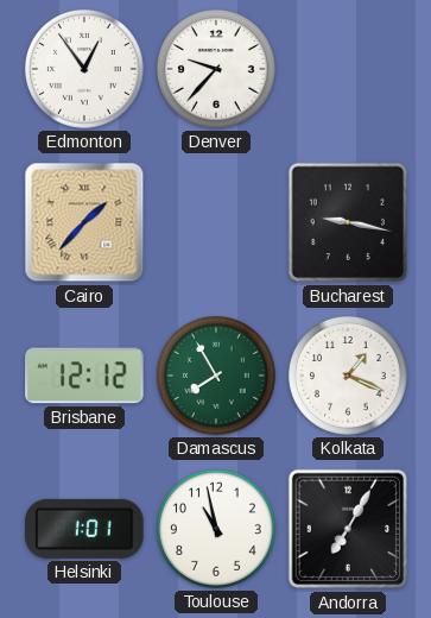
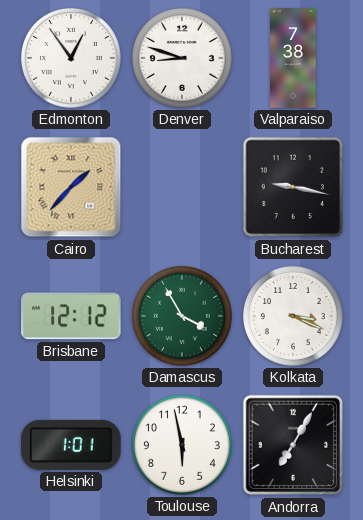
Denver: 9:37 -> 8:48
Valparaiso: none -> 7:38
Damascus: 7:55 -> 3:55
Kolkata: 1:19 -> 3:19
Toulouse: 10:58 -> 5:58
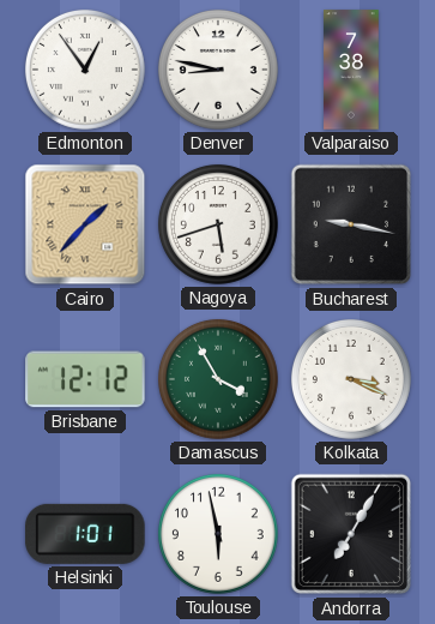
Denver: 8:48 -> 8:47
Nagoya: none -> 5:42
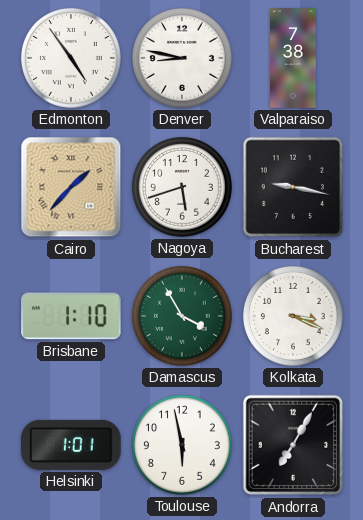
Edmonton: 12:54 -> 4:54
Brisbane: 12:12 -> 1:10
